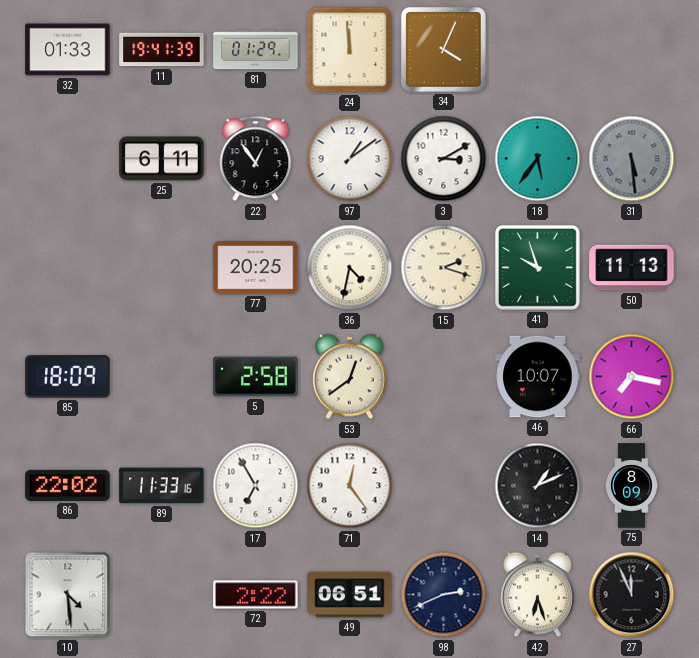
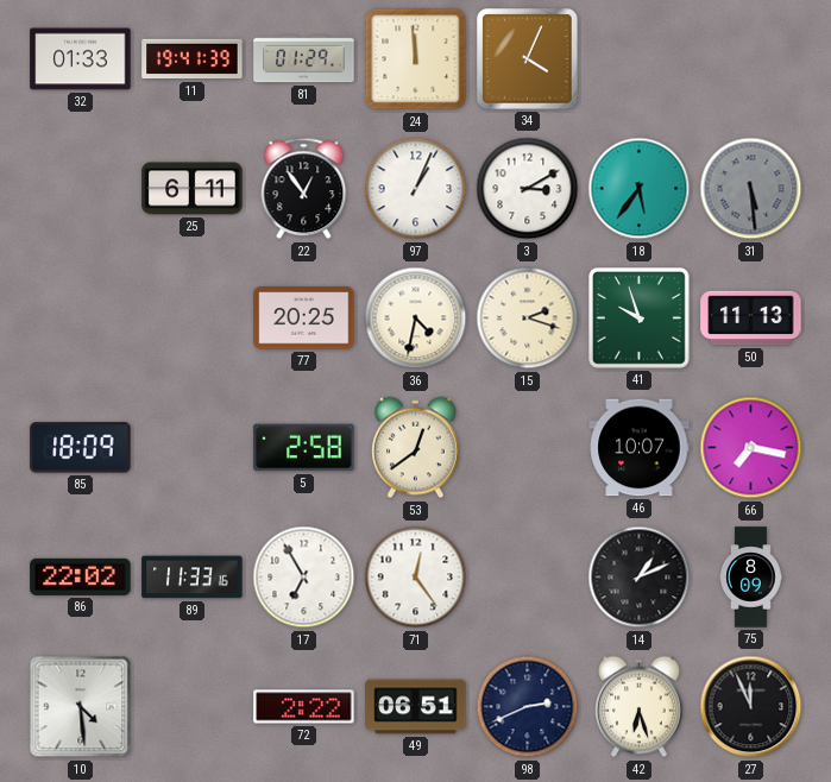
97: 1:09 -> 1:04
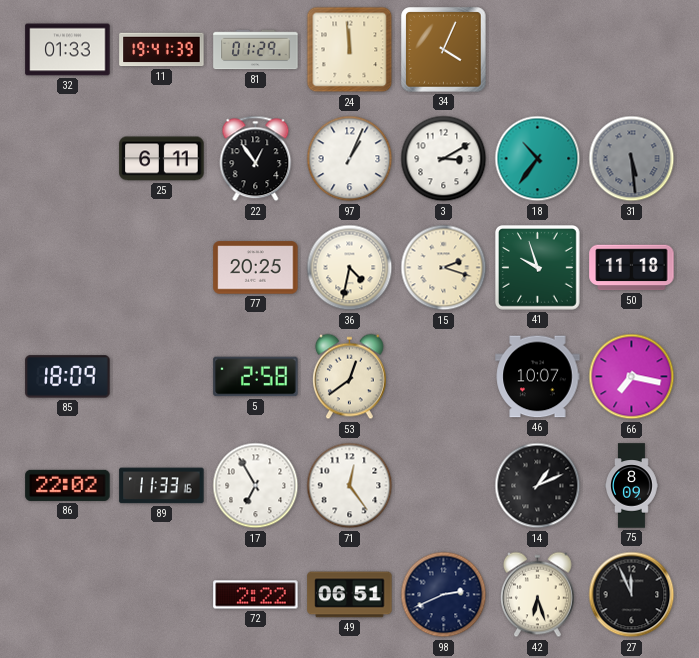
18: 5:36 -> 10:36
50: 11:13 -> 11:18
10: 4:29 -> none
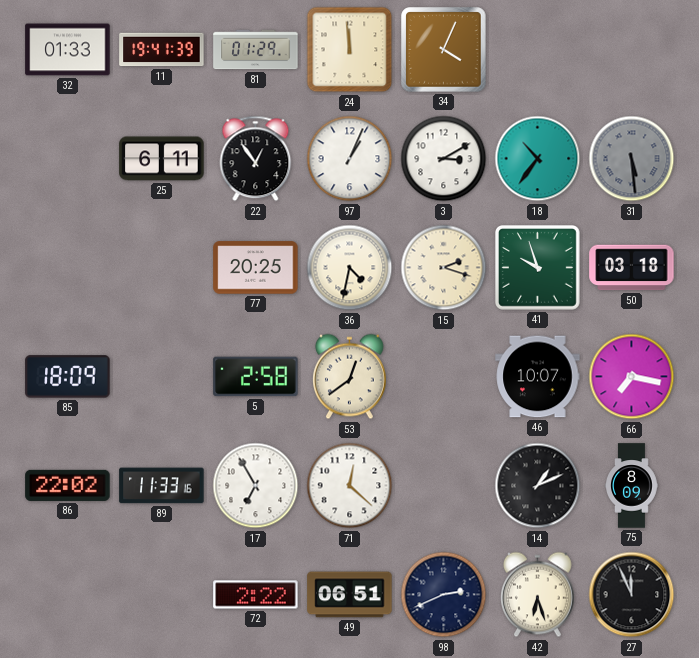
50: 11:18 -> 03:18
71: 12:24 -> 12:22
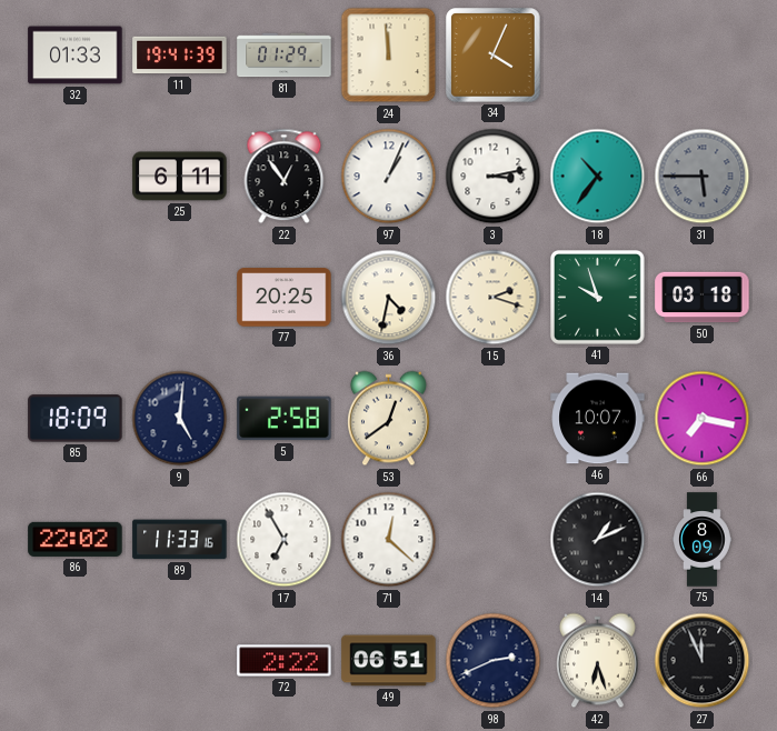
3: 3:10 -> 3:13
31: 5:29 -> 5:45
9: none -> 5:01
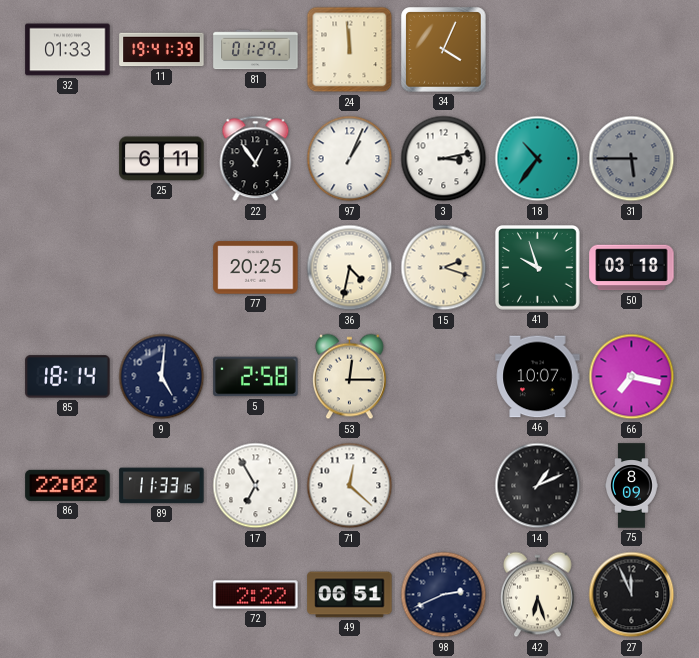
85: 18:09 -> 18:14
53: 12:39 -> 12:15
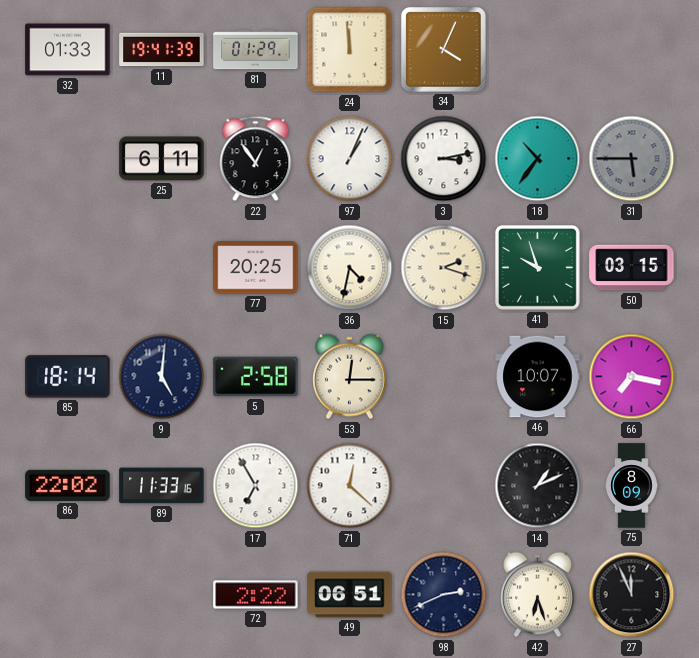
50: 03:18 -> 03:15
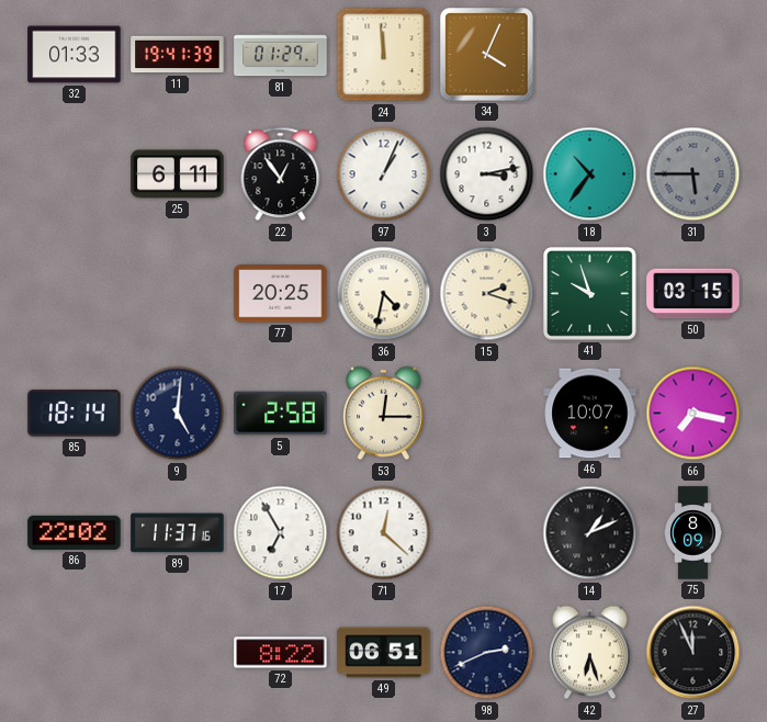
89: 11:33 -> 11:37
72: 2:22 -> 8:22
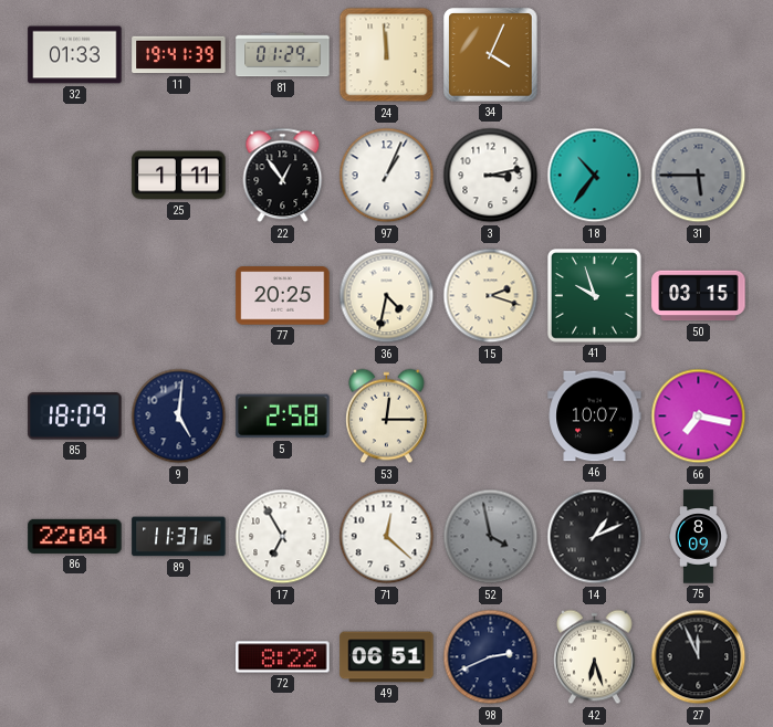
25: 6:11 -> 1:11
85: 18:14 -> 18:09
86: 22:02 -> 22:04
52: none -> 3:58
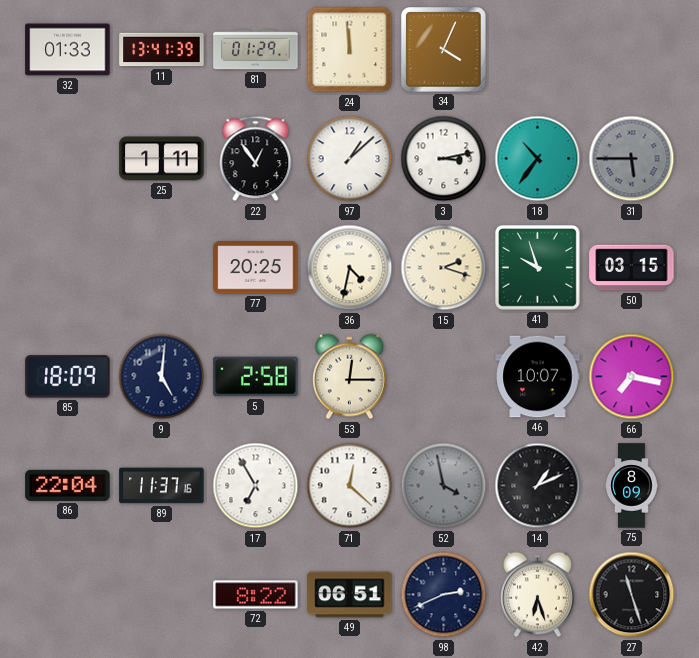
11: 19:41 -> 13:41
97: 1:04 -> 1:08
27: 11:56 -> 11:27
